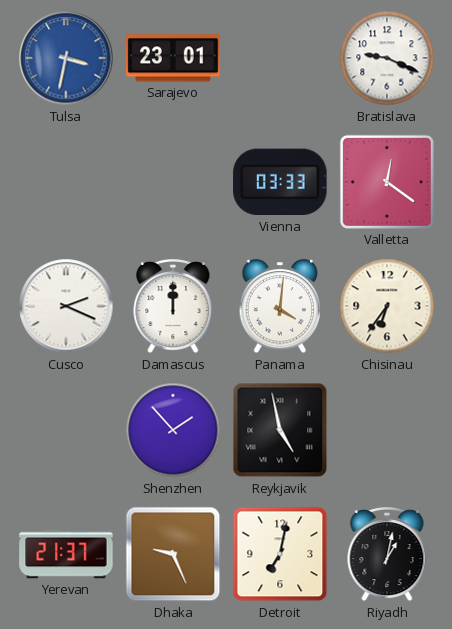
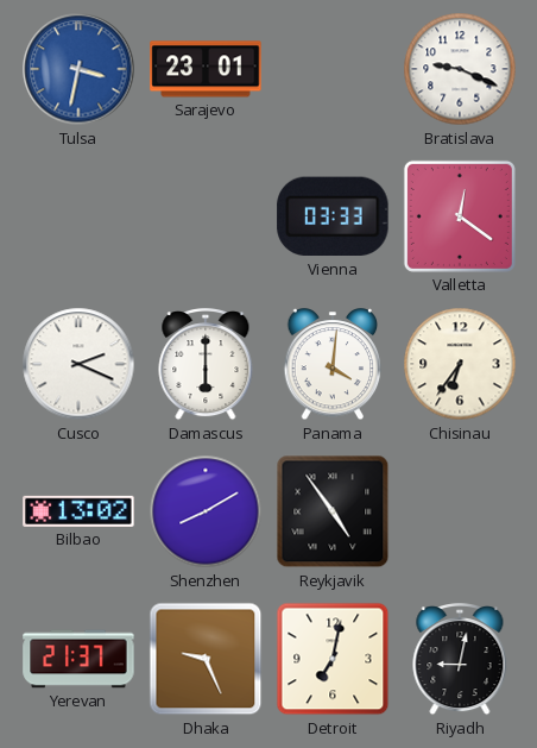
Damascus: 12:00 -> 6:00
Bilbao: none -> 13:02
Shenzhen: 1:53 -> 8:10
Reykjavik: 4:58 -> 4:54
Riyadh: 1:02 -> 9:02
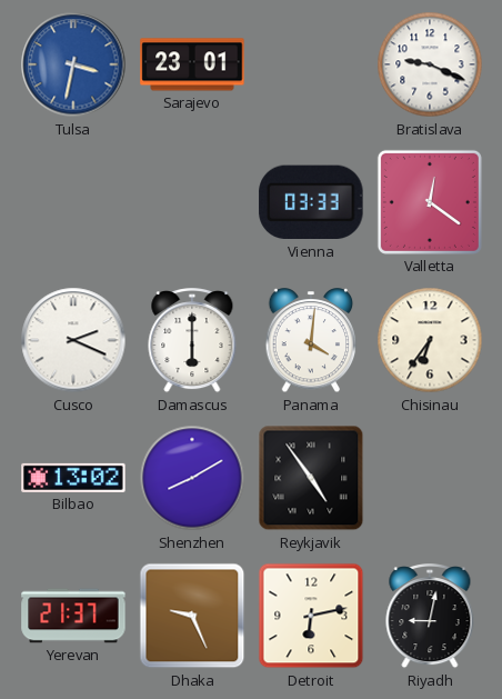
Detroit: 7:02 -> 6:13
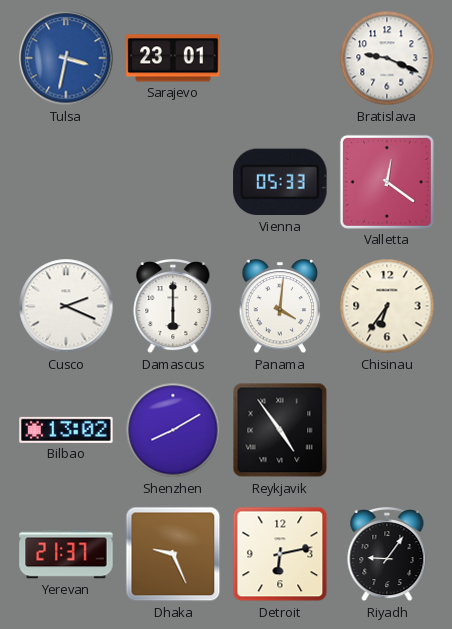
Vienna: 03:33 -> 05:33
Riyadh: 9:02 -> 9:06
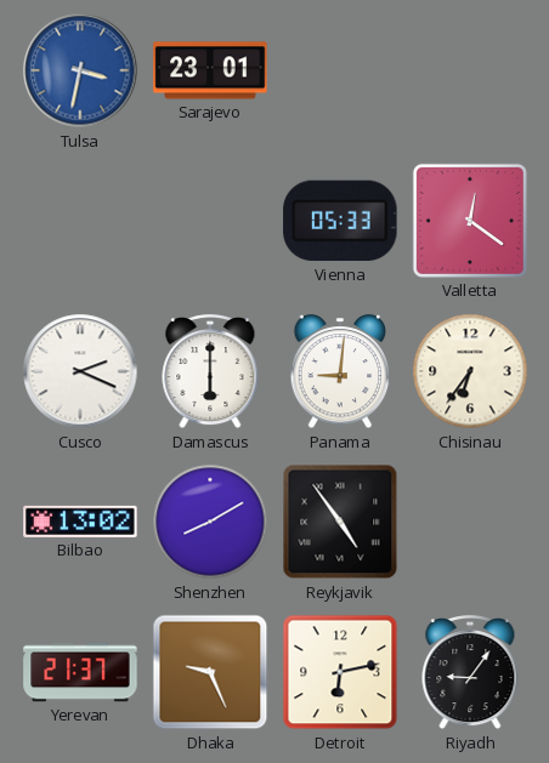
Bratislava: 9:19 -> none
Panama: 4:01 -> 9:01
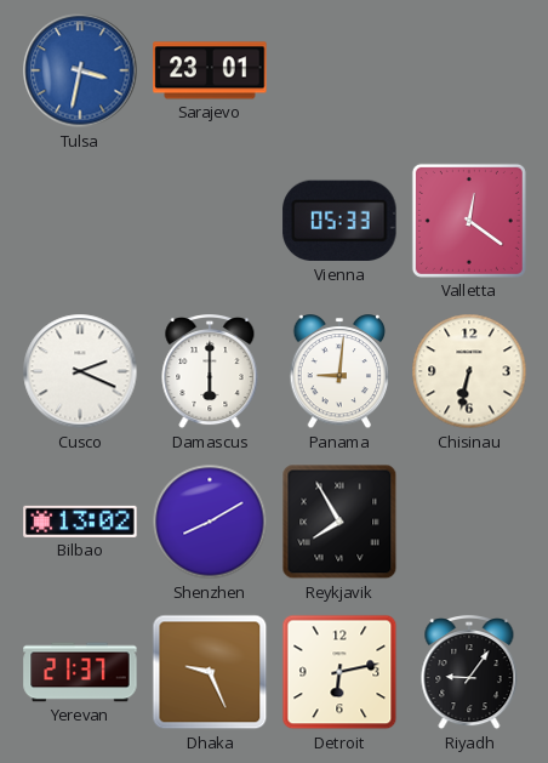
Chisinau: 6:36 -> 6:32
Reykjavik: 4:54 -> 7:55
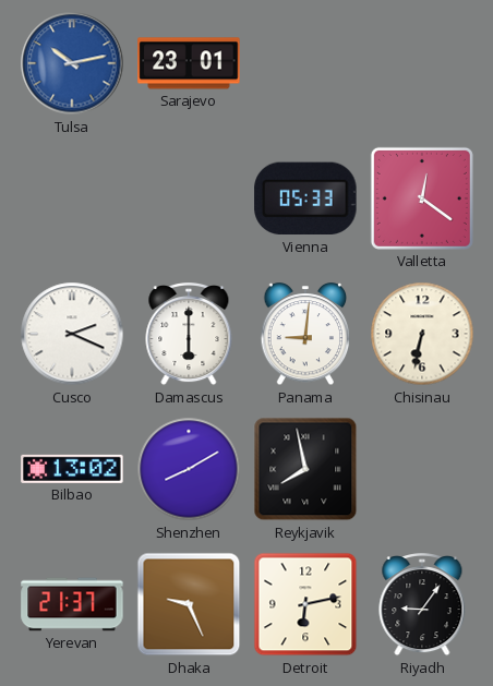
Tulsa: 3:32 -> 10:13
Reykjavik: 7:55 -> 7:58
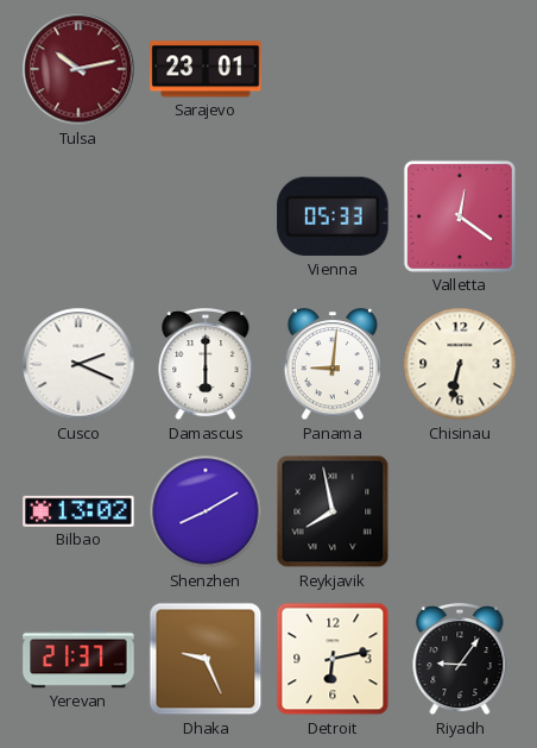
Tulsa dial: blue -> burgundy
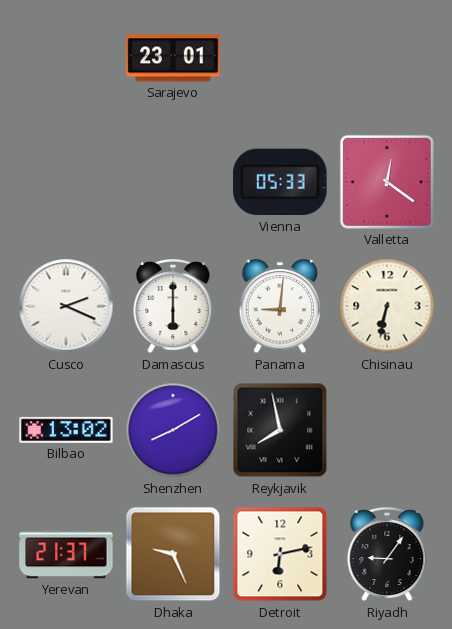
Tulsa: 10:13 -> none
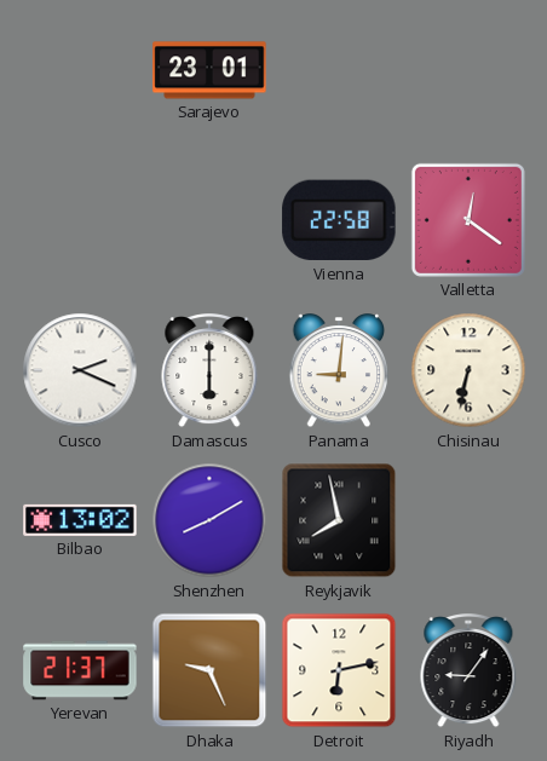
Vienna: 05:33 -> 22:58
